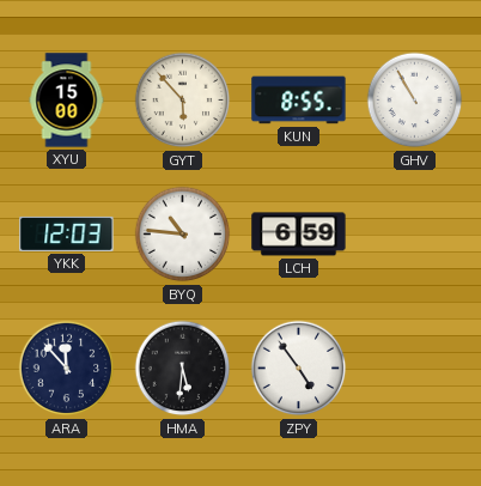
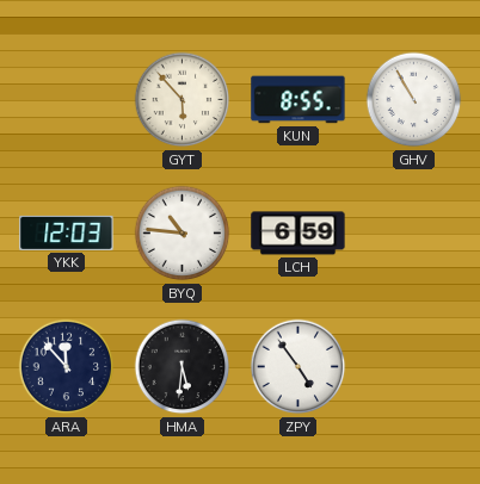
XYU: 15:00 -> none
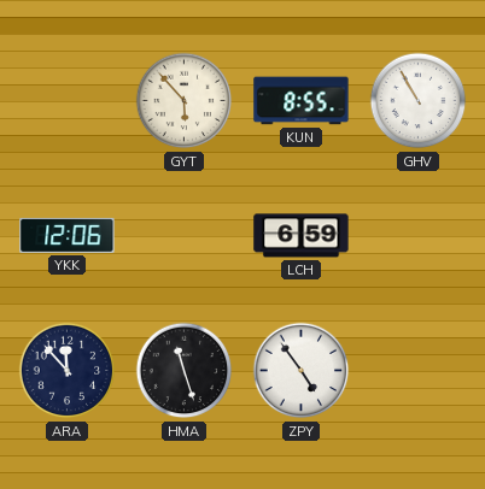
YKK: 12:03 -> 12:06
BYQ: 10:46 -> none
HMA: 5:31 -> 11:27
